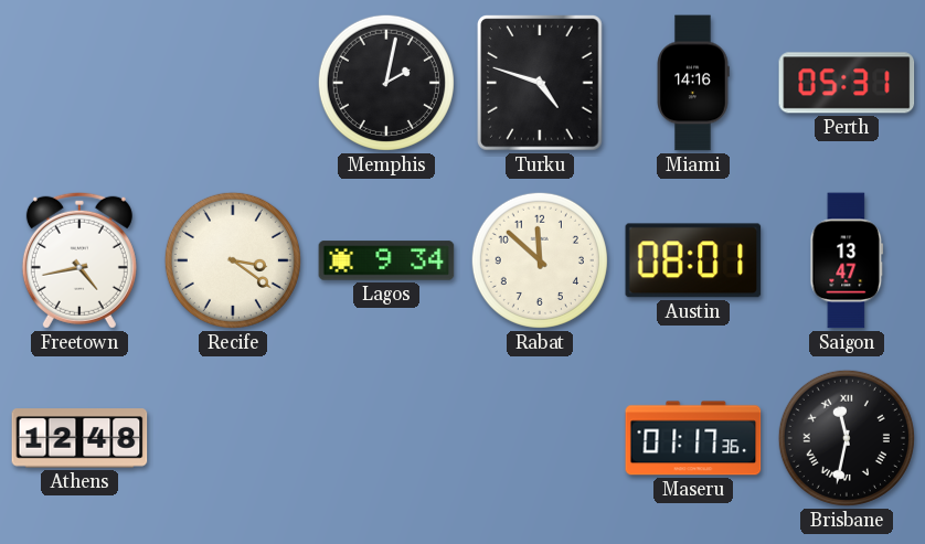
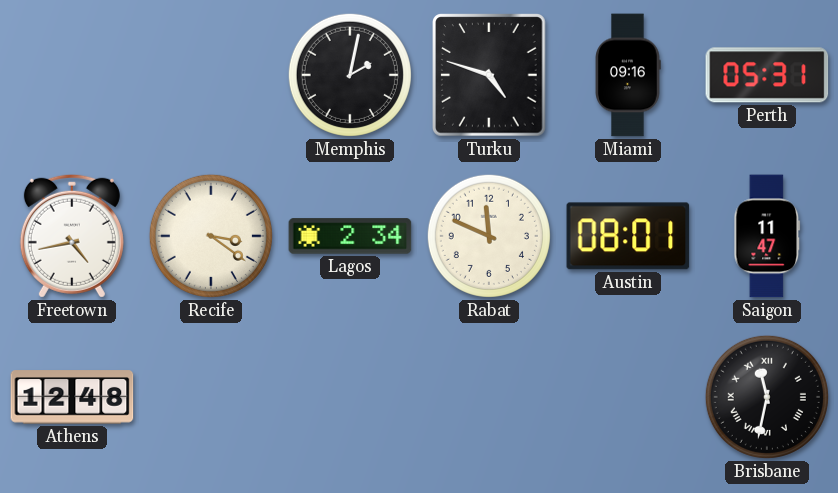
Miami: 14:16 -> 09:16
Lagos: 9:34 -> 2:34
Rabat: 11:52 -> 11:49
Saigon: 13:47 -> 11:47
Maseru: 01:17 -> none
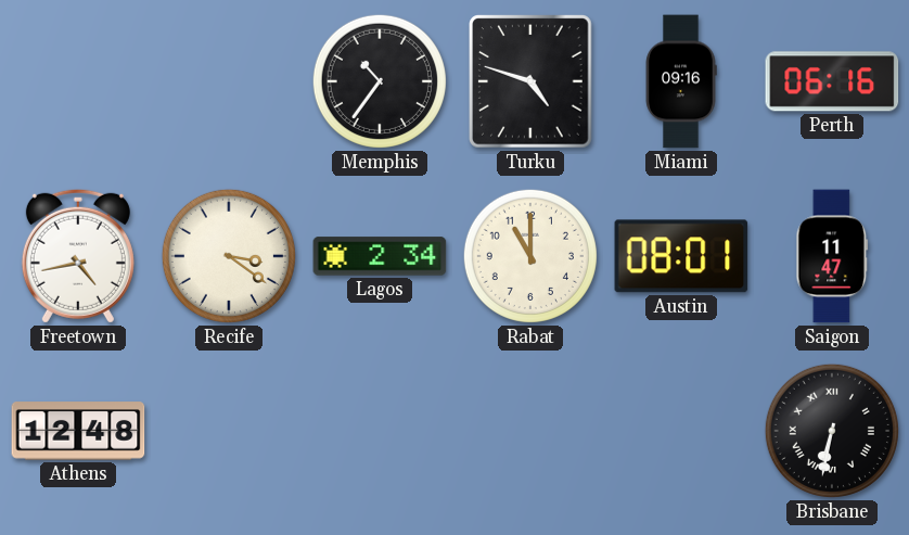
Memphis: 2:02 -> 10:36
Perth: 05:31 -> 06:16
Rabat: 11:49 -> 11:00
Brisbane: 11:32 -> 6:32
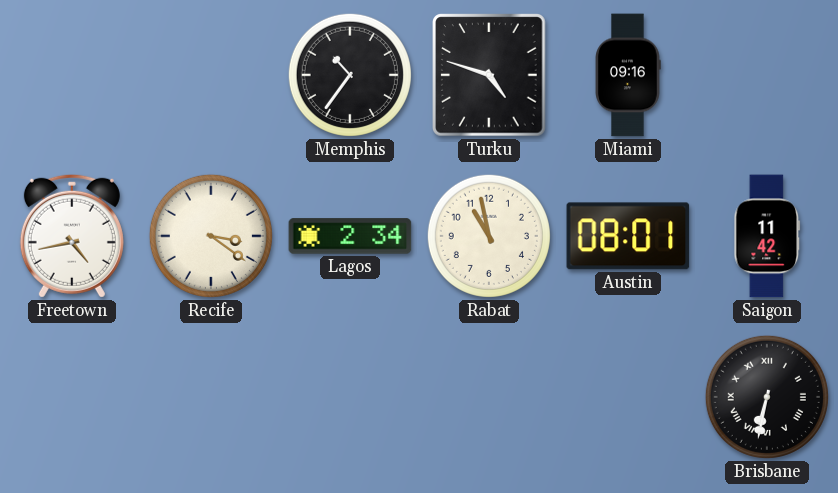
Perth: 06:16 -> none
Rabat: 11:00 -> 10:58
Saigon: 11:47 -> 11:42
Athens: 12:48 -> none
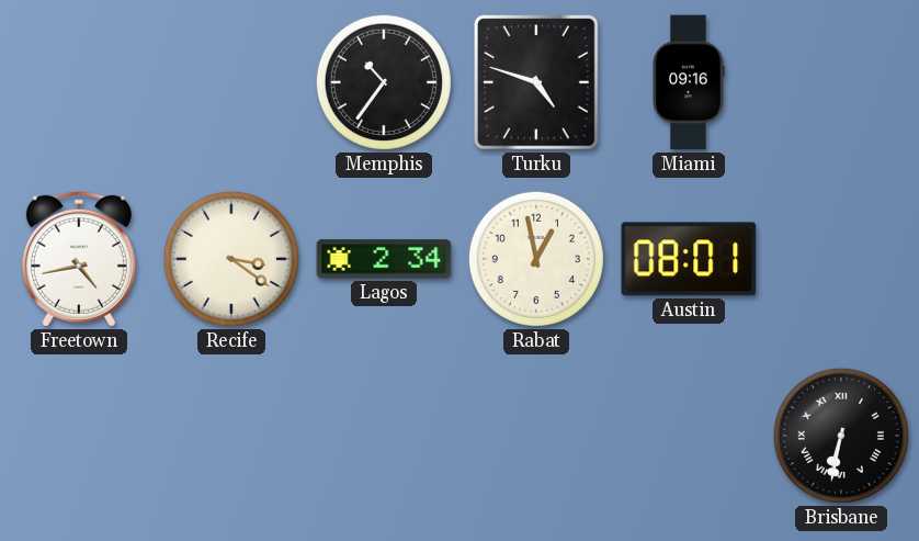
Rabat: 10:58 -> 12:58
Saigon: 11:42 -> none
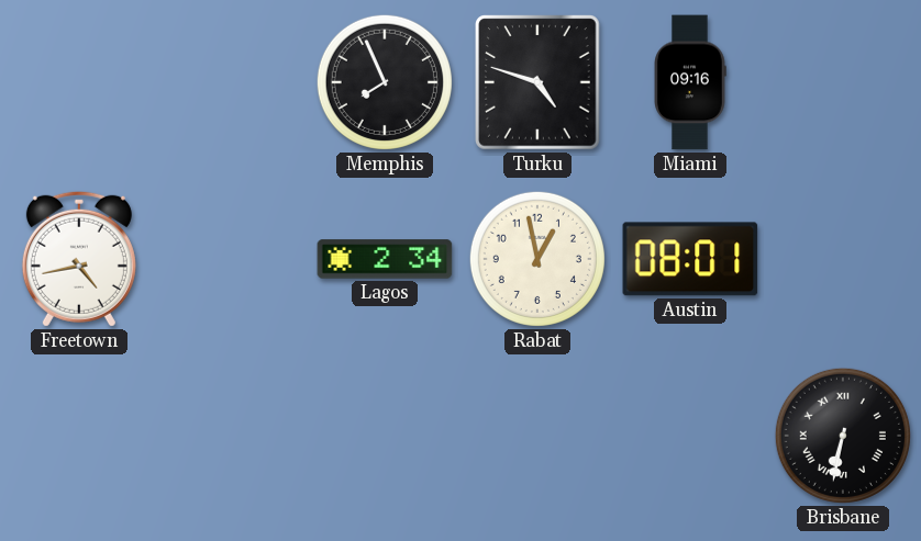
Memphis: 10:36 -> 7:56
Recife: 3:21 -> none
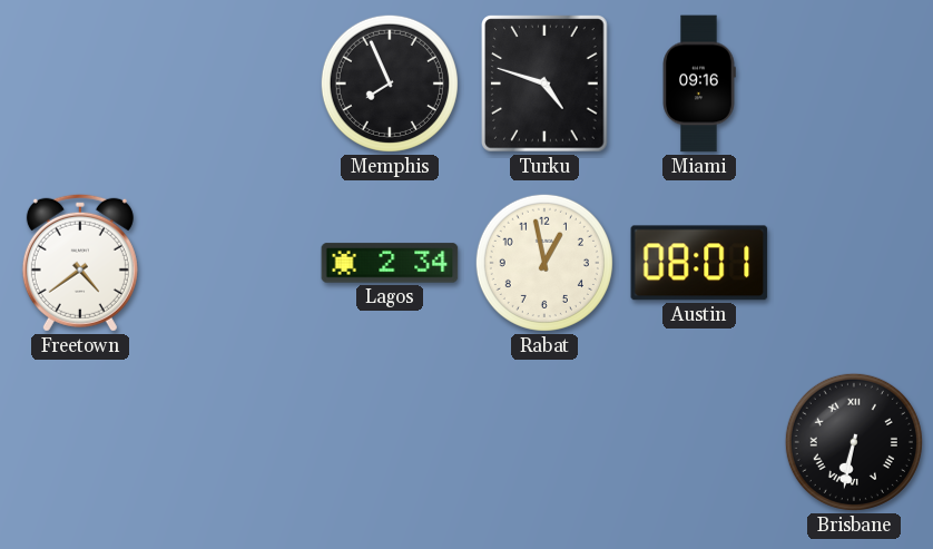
Freetown: 4:43 -> 4:39
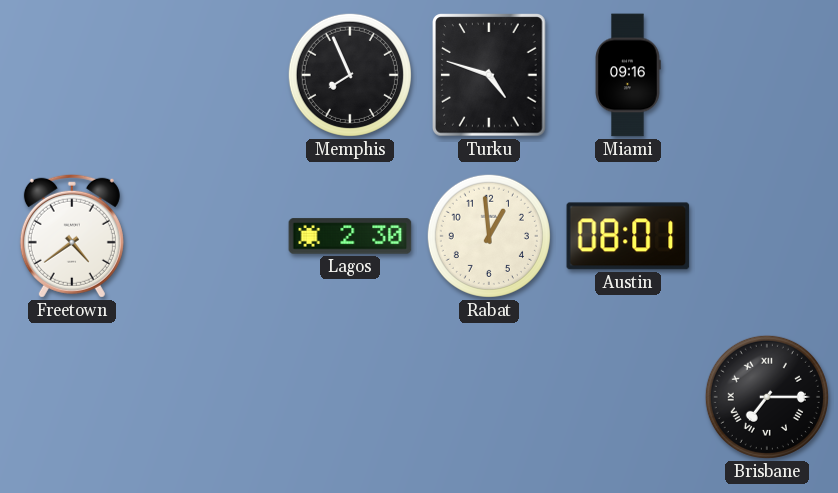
Lagos: 2:34 -> 2:30
Rabat: 12:58 -> 12:59
Brisbane: 6:32 -> 7:15
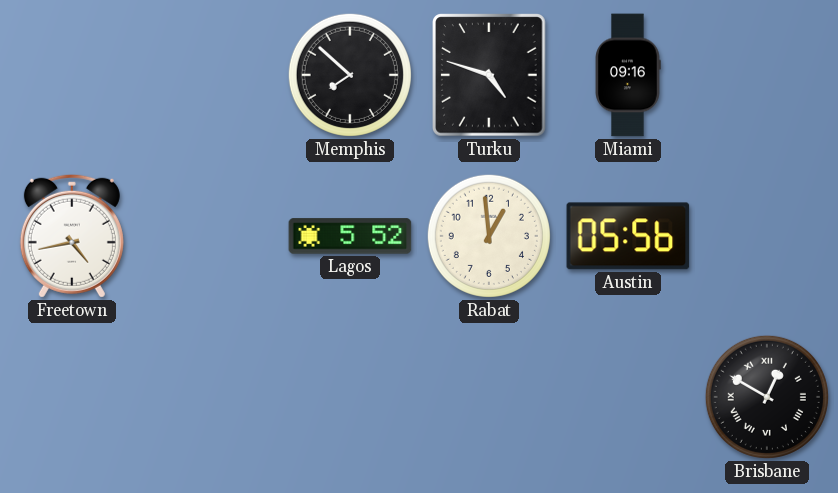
Memphis: 7:56 -> 7:52
Freetown: 4:39 -> 4:43
Lagos: 2:30 -> 5:52
Austin: 08:01 -> 05:56
Brisbane: 7:15 -> 12:50
